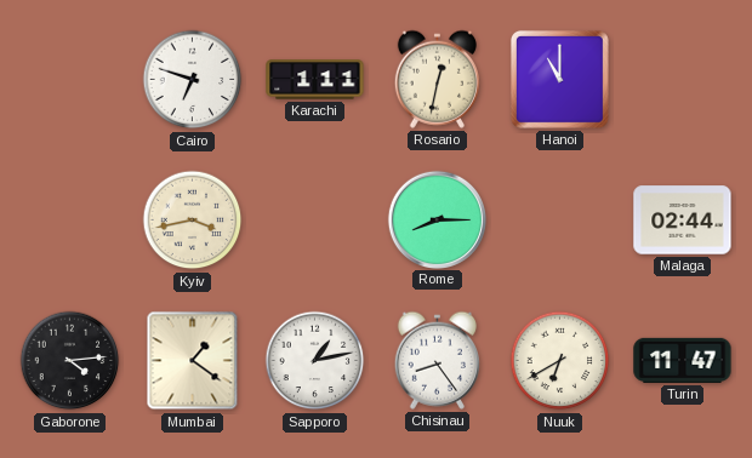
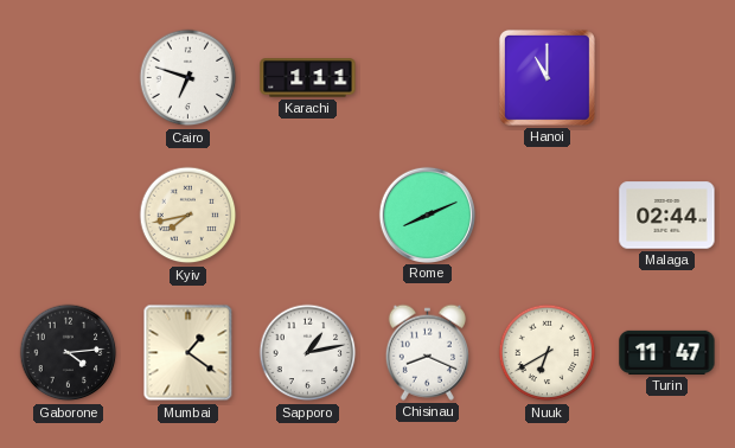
Rosario: 12:32 -> none
Kyiv: 3:43 -> 7:43
Rome: 8:15 -> 8:11
Chisinau: 8:24 -> 8:19
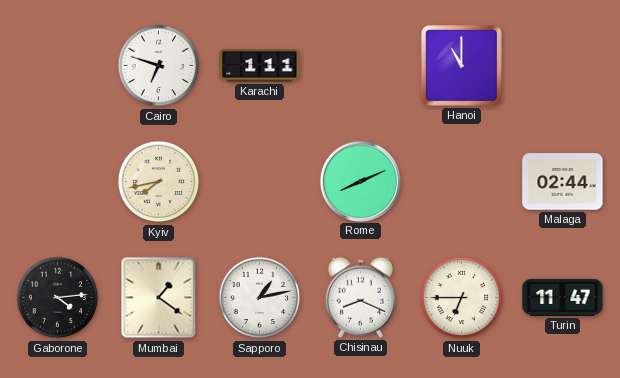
Nuuk: 6:40 -> 6:45
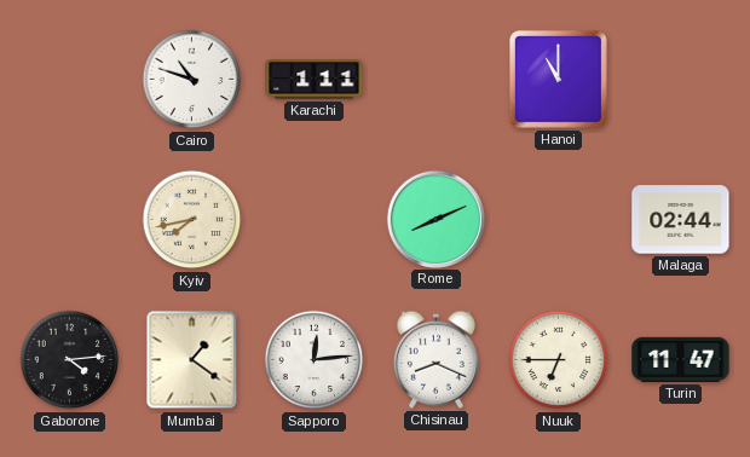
Cairo: 6:48 -> 10:48
Sapporo: 1:13 -> 12:14
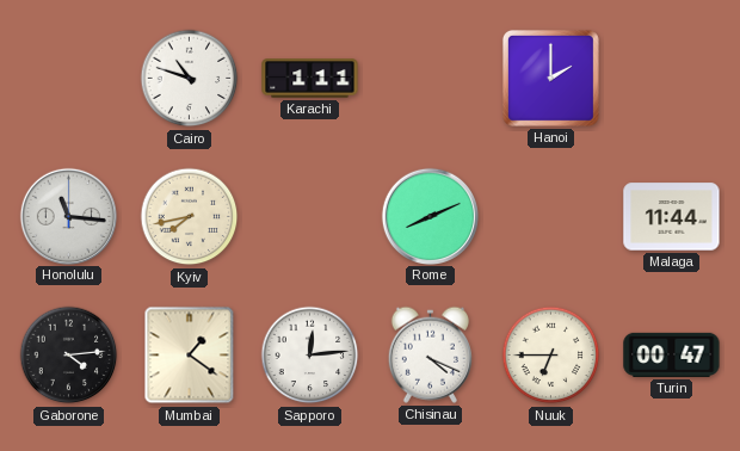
Hanoi: 11:00 -> 2:00
Honolulu: none -> 11:16
Malaga: 02:44 -> 11:44
Chisinau: 8:19 -> 4:19
Turin: 11:47 -> 00:47
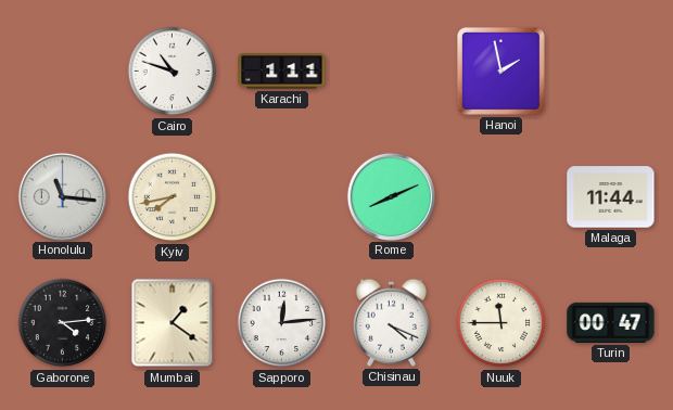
Hanoi: 2:00 -> 1:58
Nuuk: 6:45 -> 11:45
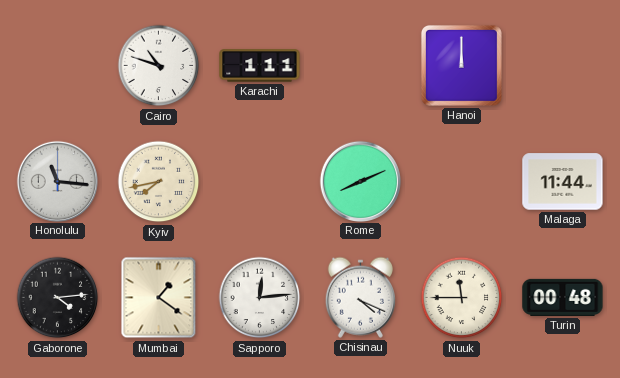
Hanoi: 1:58 -> 12:00
Turin: 00:47 -> 00:48
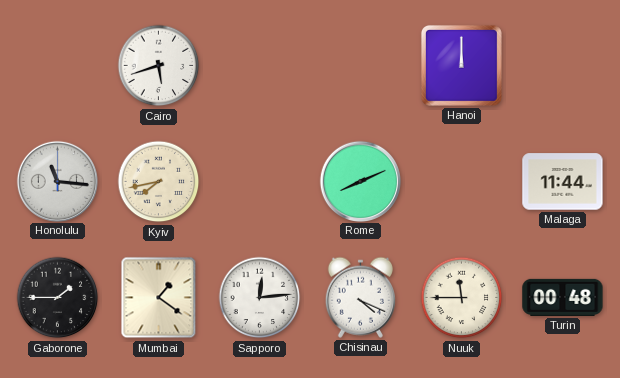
Cairo: 10:48 -> 5:42
Karachi: 1:11 -> none
Gaborone: 4:14 -> 1:45
